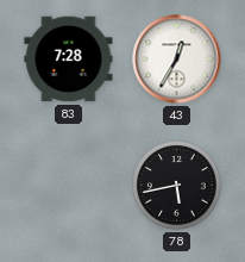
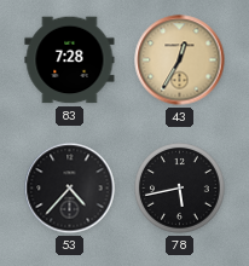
43 dial: white -> champagne
53: none -> 4:37
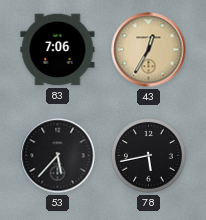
83: 7:28 -> 7:06
53: 4:37 -> 5:37
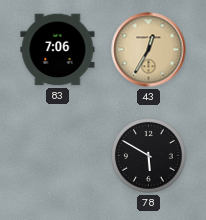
53: 5:37 -> none
78: 5:43 -> 5:50
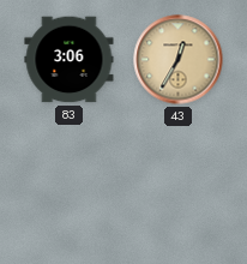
83: 7:06 -> 3:06
78: 5:50 -> none
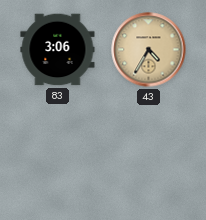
43: 12:35 -> 4:35
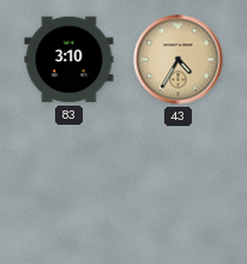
83: 3:06 -> 3:10
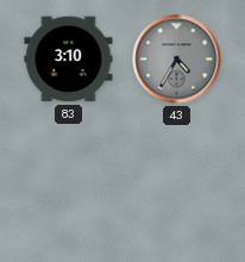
43 dial: champagne -> grey
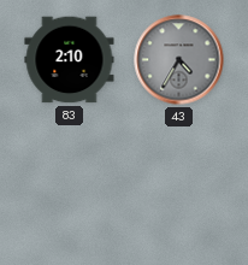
83: 3:10 -> 2:10
